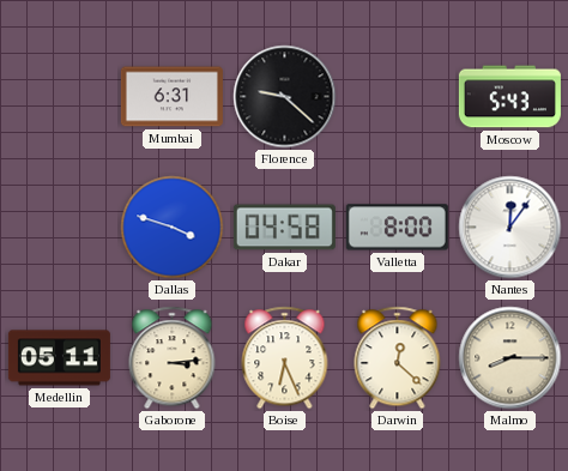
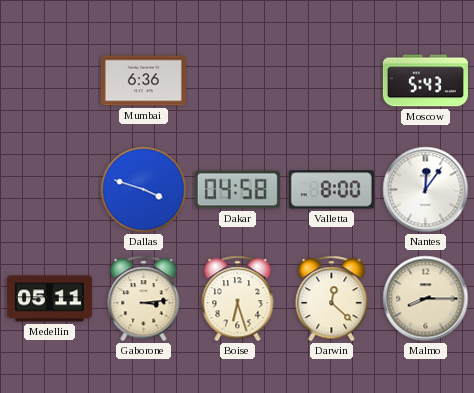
Mumbai: 6:31 -> 6:36
Florence: 9:22 -> none
Boise: 6:26 -> 6:27
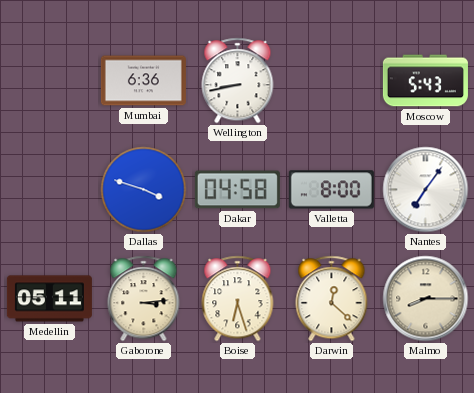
Wellington: none -> 8:43
Nantes: 12:06 -> 7:06
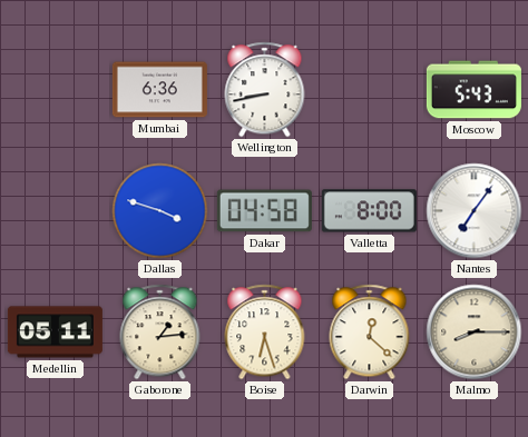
Gaborone: 3:14 -> 1:14
